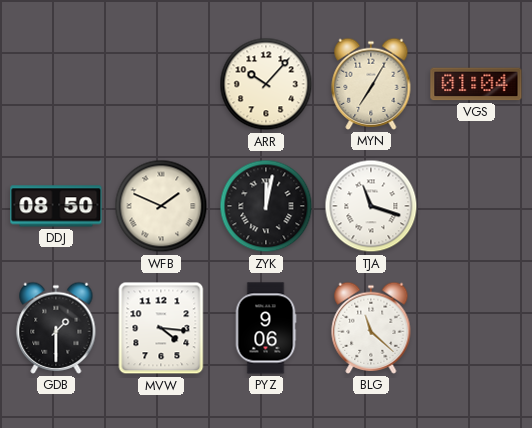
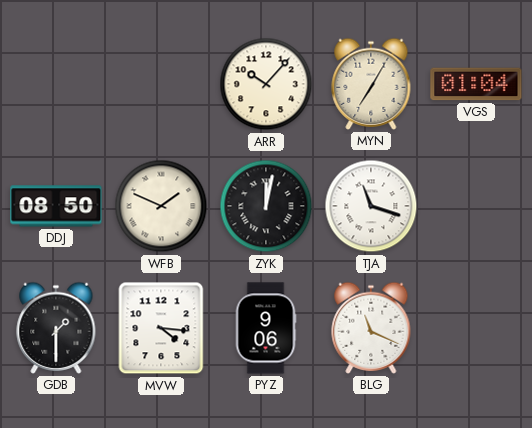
BLG: 11:22 -> 11:19
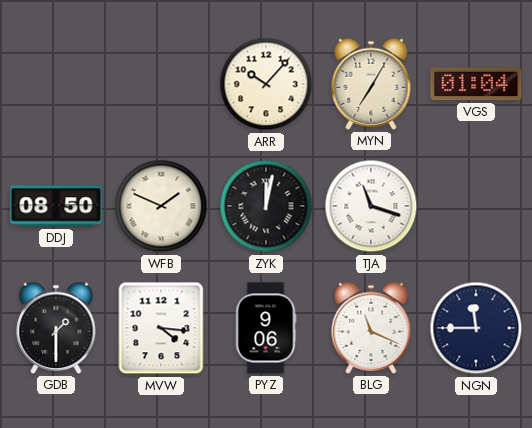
NGN: none -> 11:45
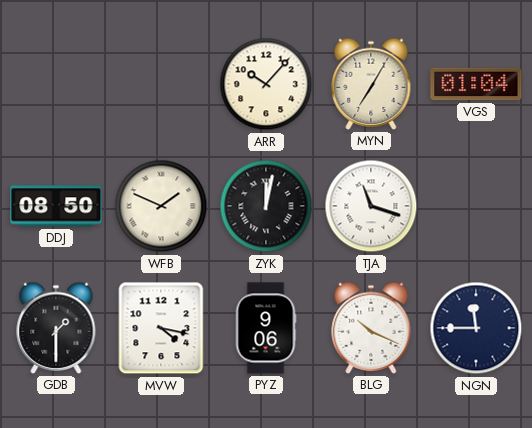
MVW: 4:16 -> 4:17
BLG: 11:19 -> 10:19
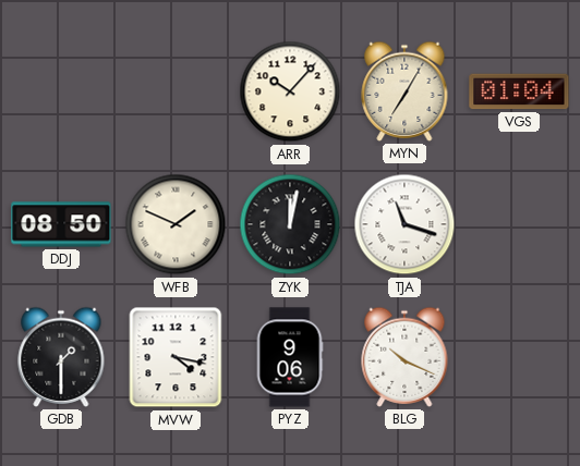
NGN: 11:45 -> none
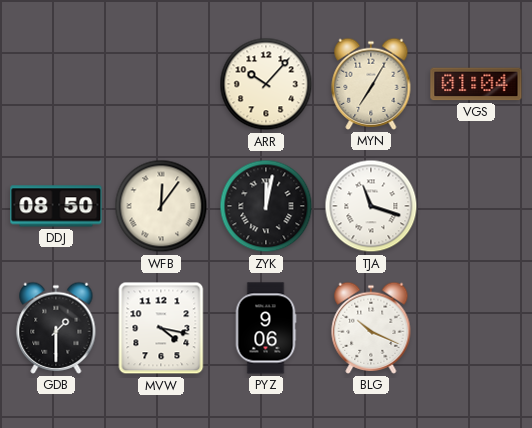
WFB: 1:49 -> 12:06
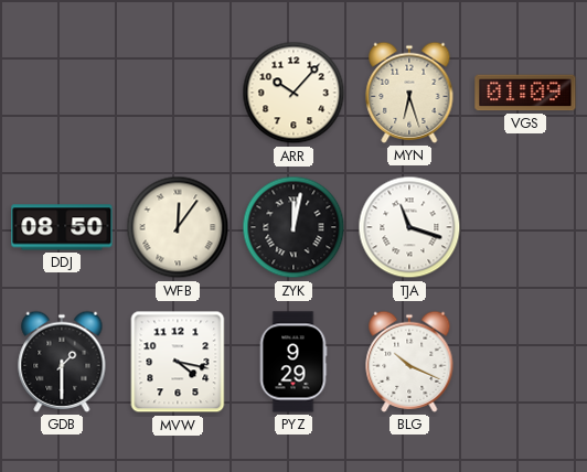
MYN: 7:05 -> 6:27
VGS: 01:04 -> 01:09
PYZ: 9:06 -> 9:29
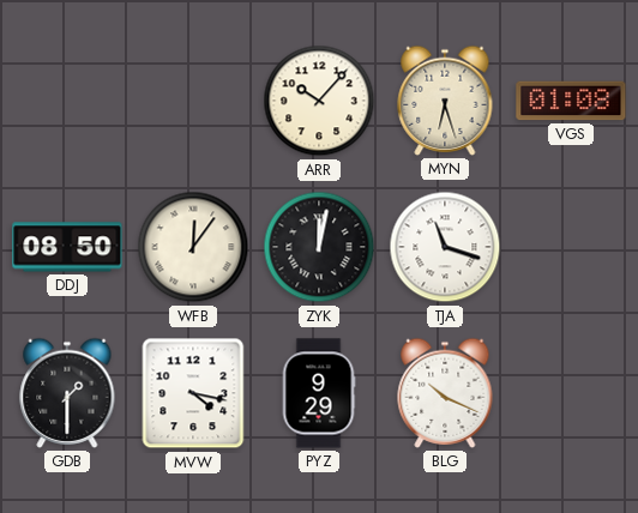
VGS: 01:09 -> 01:08
